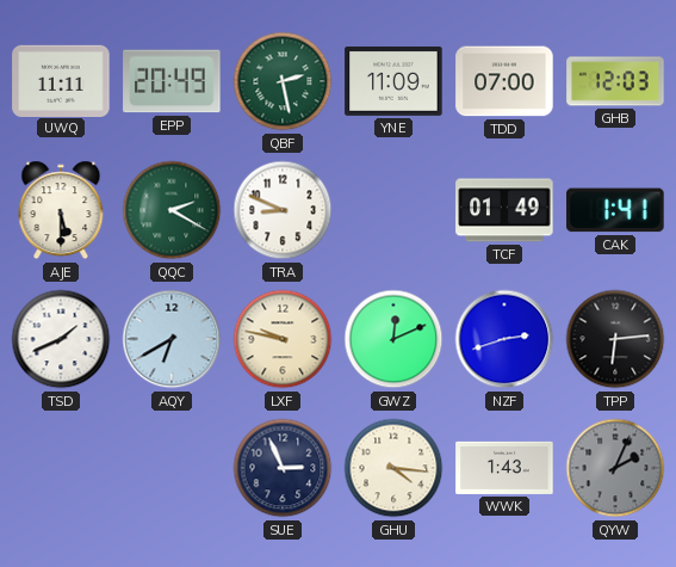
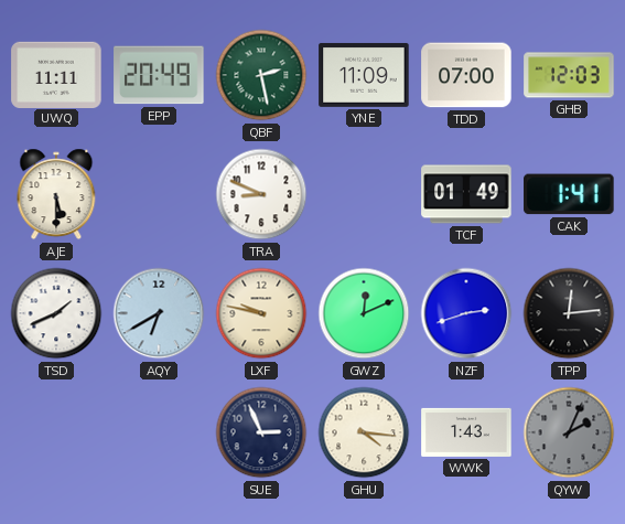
QQC: 2:20 -> none
TPP: 6:14 -> 12:14
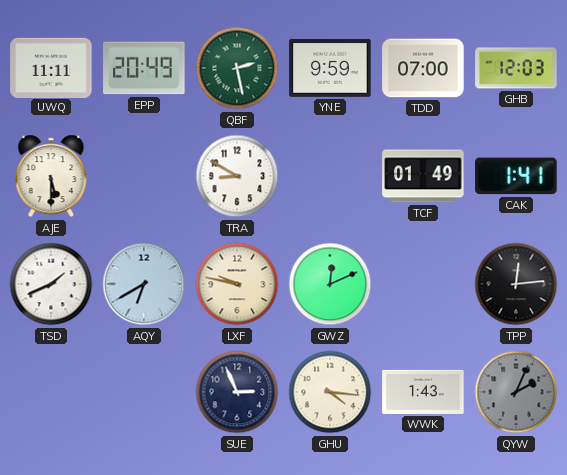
YNE: 11:09 -> 9:59
TRA: 8:49 -> 8:50
NZF: 2:42 -> none
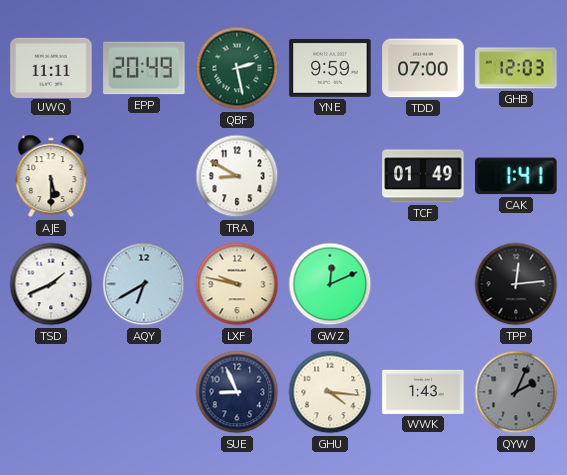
SUE: 2:56 -> 8:56
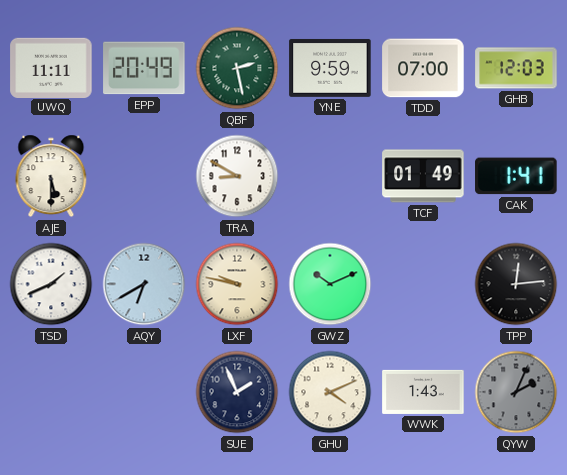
GWZ: 12:11 -> 10:11
SUE: 8:56 -> 1:56
GHU: 4:16 -> 4:11
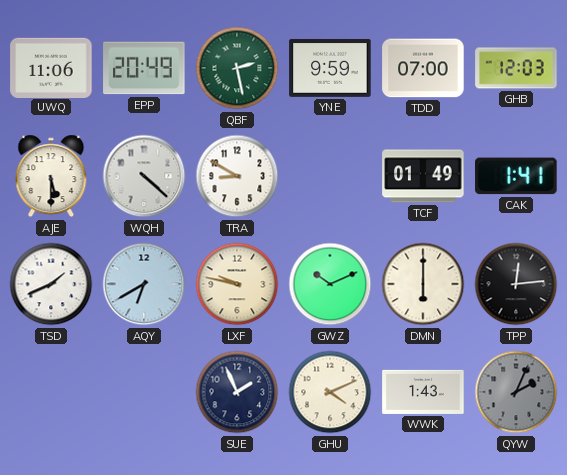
UWQ: 11:11 -> 11:06
WQH: none -> 4:22
DMN: none -> 6:00
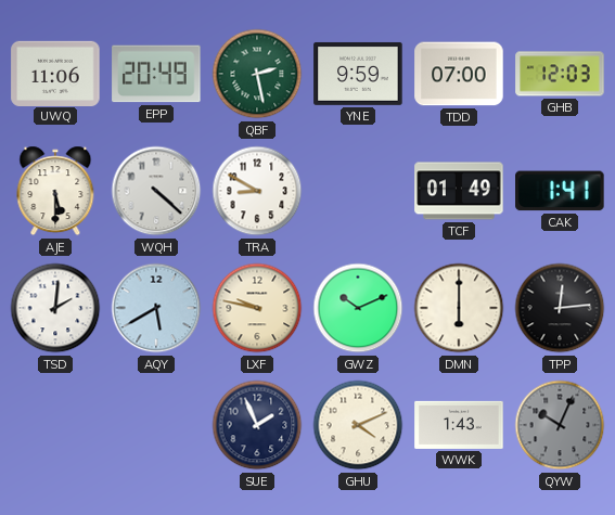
TSD: 1:41 -> 2:01
AQY: 6:40 -> 5:40
QYW: 2:04 -> 10:04
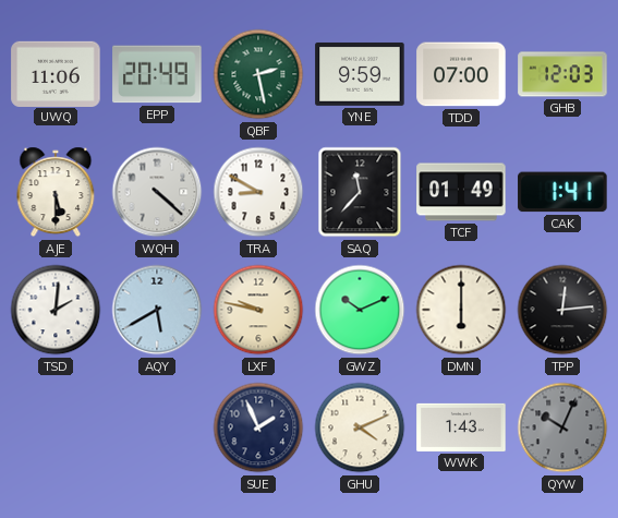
SAQ: none -> 11:37
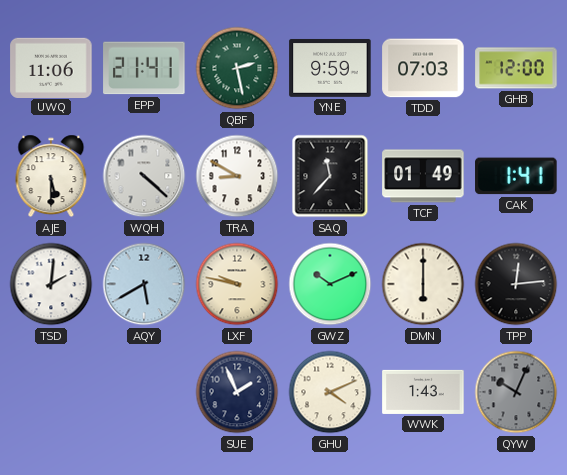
EPP: 20:49 -> 21:41
TDD: 07:00 -> 07:03
GHB: 12:03 -> 12:00
